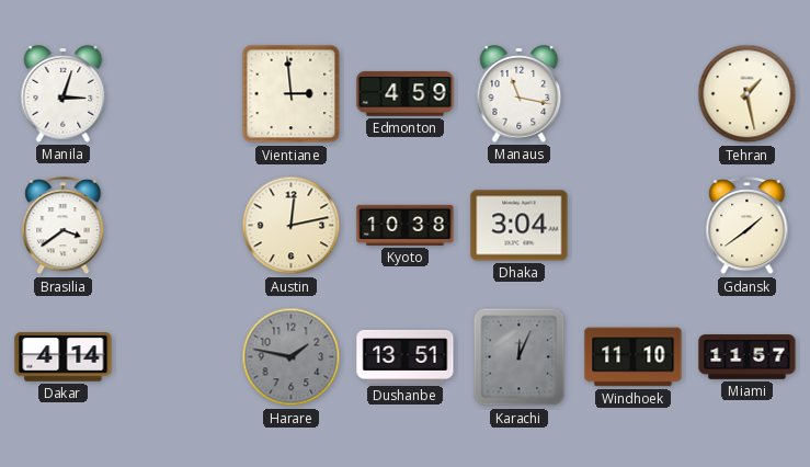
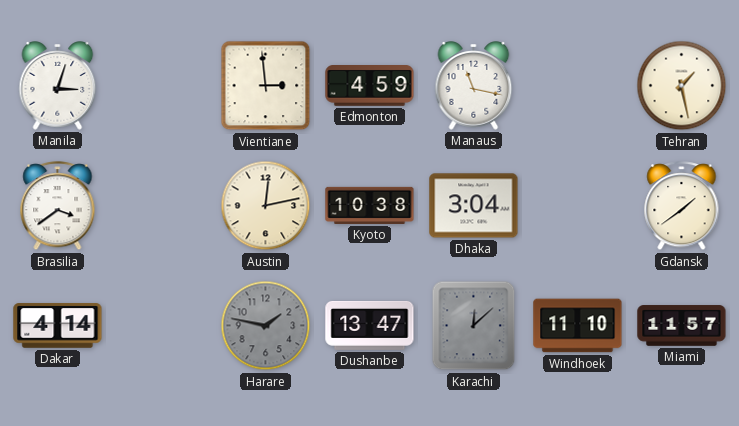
Dushanbe: 13:51 -> 13:47
Karachi: 12:04 -> 12:08
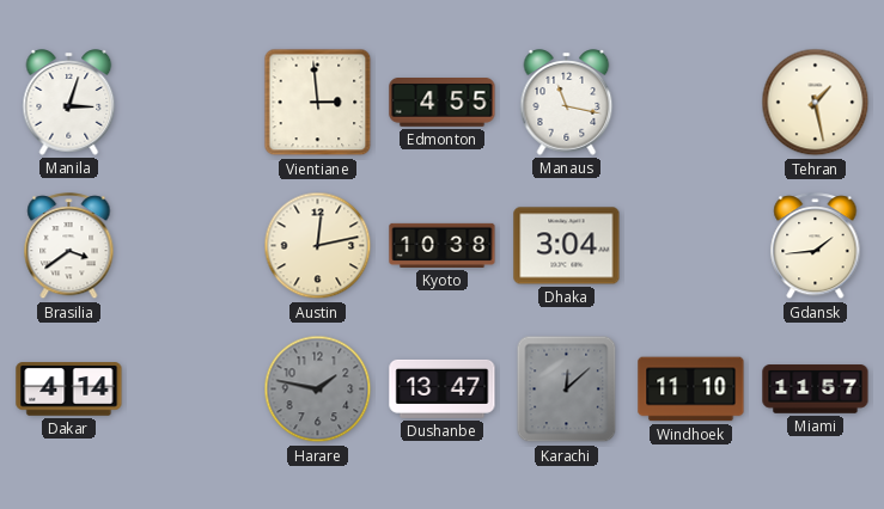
Edmonton: 4:59 -> 4:55
Gdansk: 1:39 -> 1:44
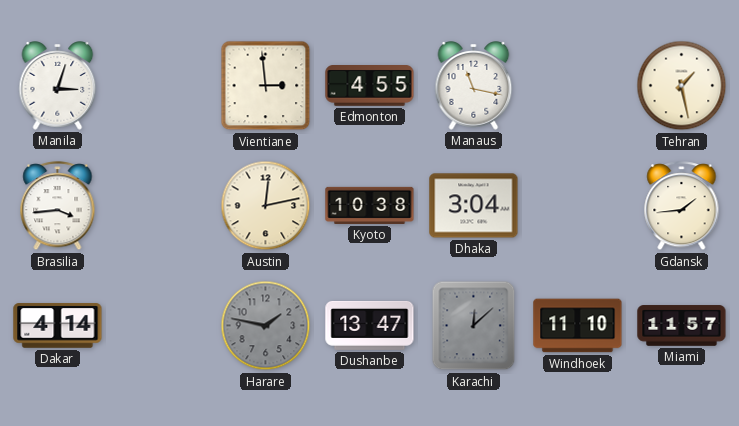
Brasilia: 3:39 -> 3:44
